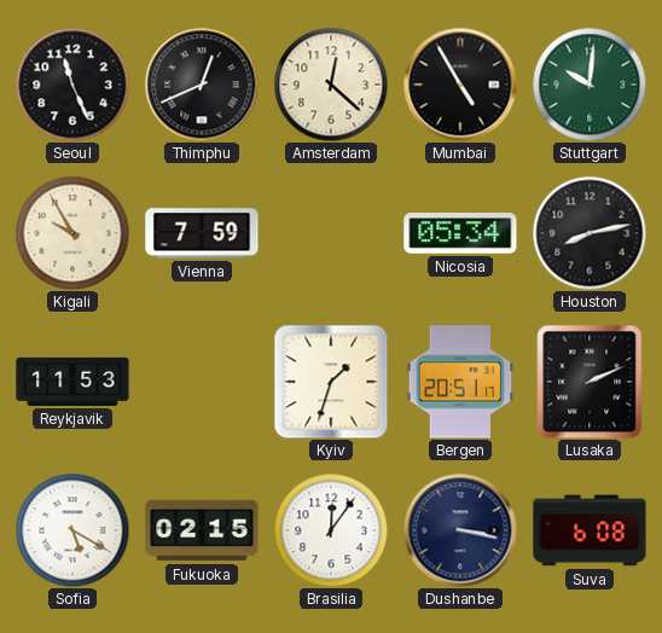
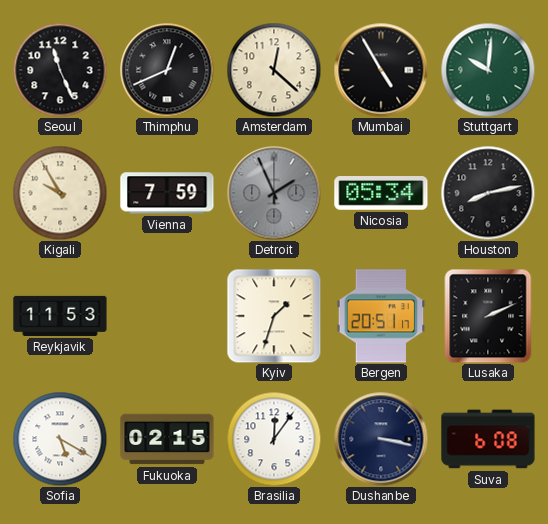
Detroit: none -> 1:56
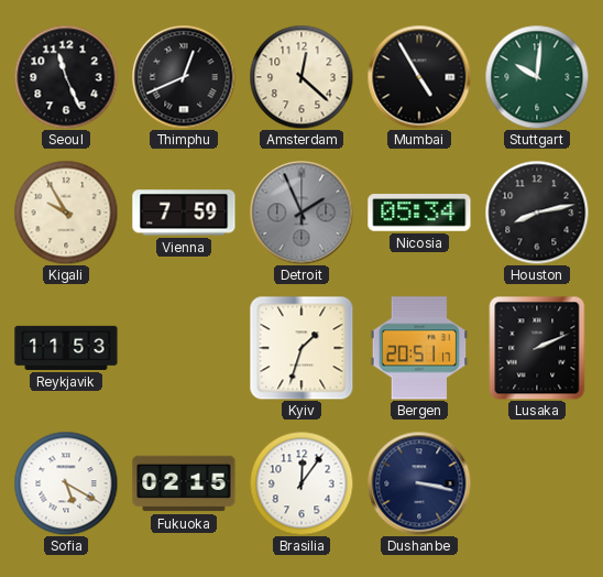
Suva: 6:08 -> none
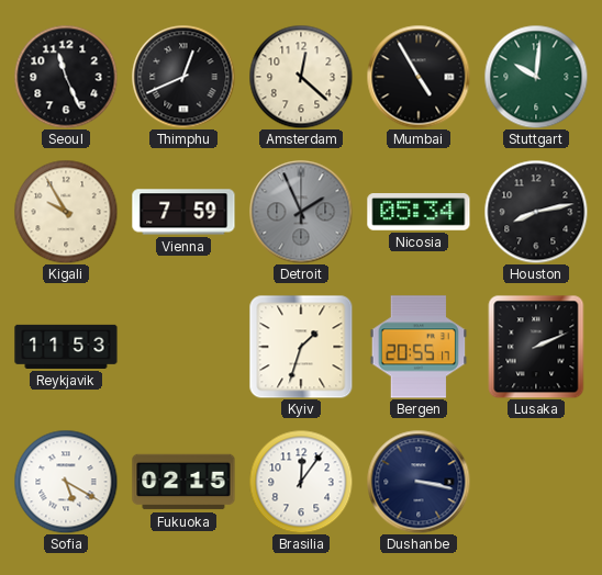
Bergen: 20:51 -> 20:55
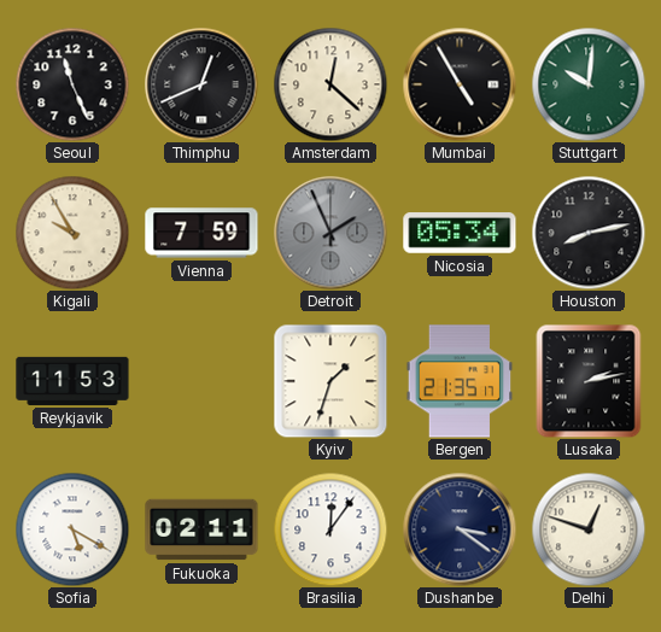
Bergen: 20:55 -> 21:35
Lusaka: 2:11 -> 2:13
Fukuoka: 02:15 -> 02:11
Dushanbe: 3:17 -> 3:21
Delhi: none -> 12:48
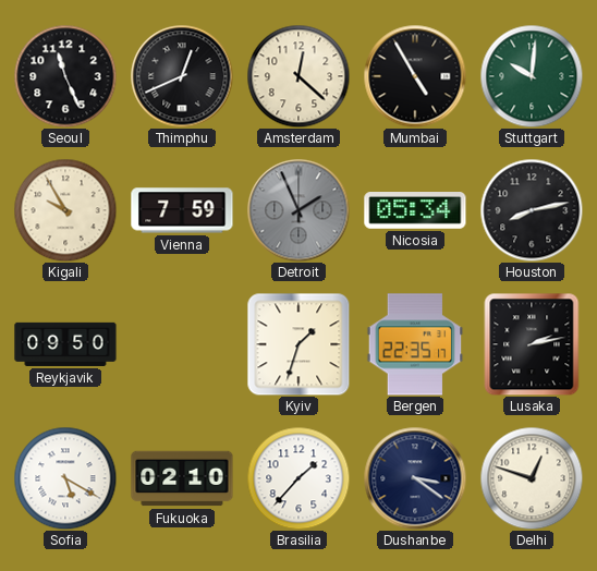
Reykjavik: 11:53 -> 09:50
Bergen: 21:35 -> 22:35
Fukuoka: 02:11 -> 02:10
Brasilia: 12:06 -> 1:37
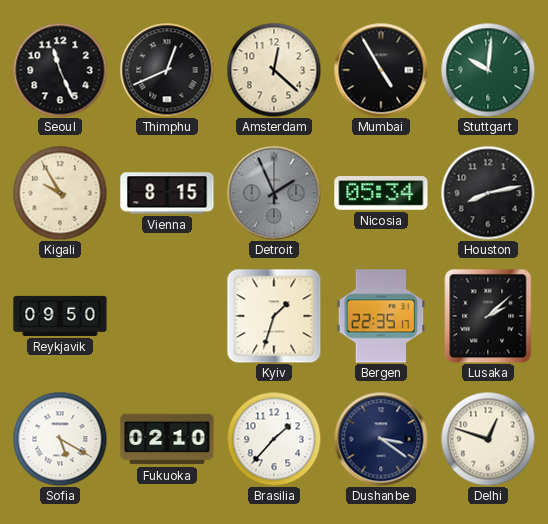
Vienna: 7:59 -> 8:15
Lusaka: 2:13 -> 2:08
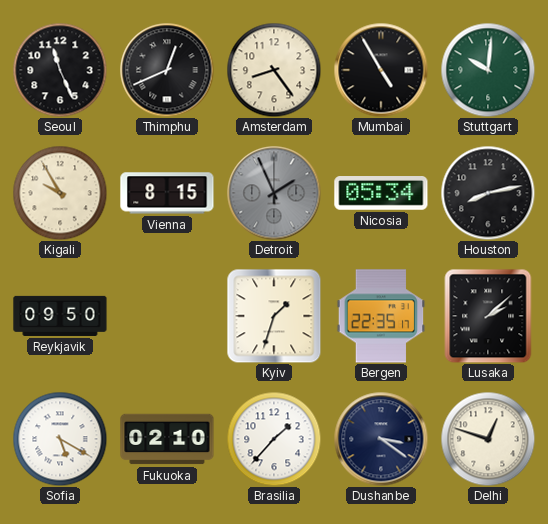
Amsterdam: 12:22 -> 8:24
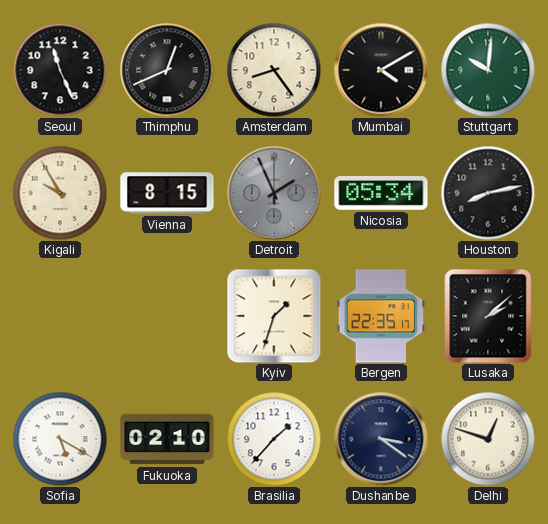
Mumbai: 4:55 -> 4:10
Reykjavik: 09:50 -> none
